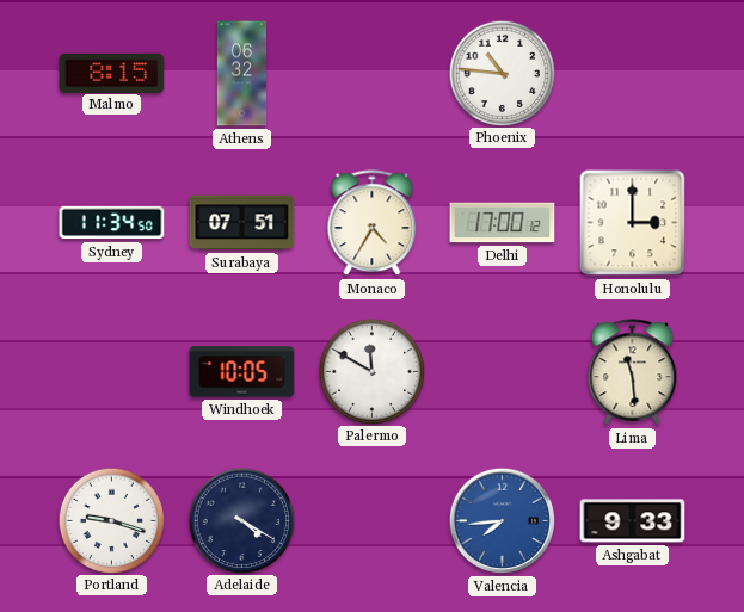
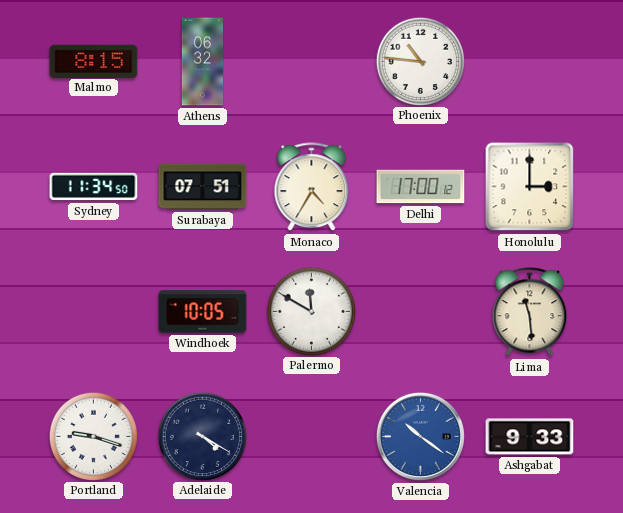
Valencia: 7:44 -> 10:21
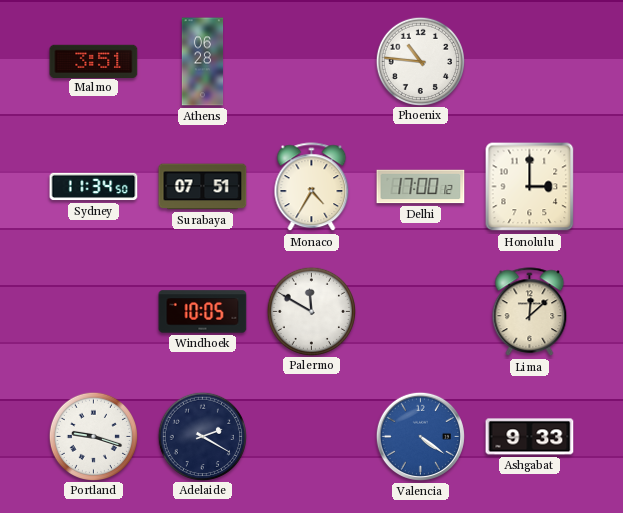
Malmo: 8:15 -> 3:51
Athens: 06:32 -> 06:28
Lima: 11:29 -> 12:08
Adelaide: 4:20 -> 2:20
Valencia: 10:21 -> 4:21
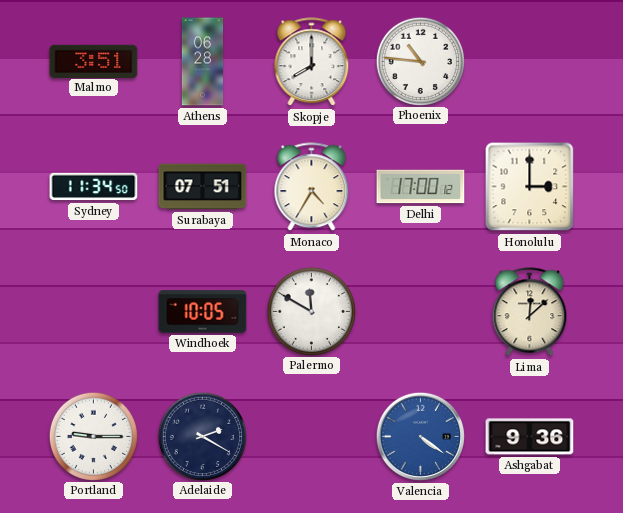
Skopje: none -> 8:00
Portland: 9:18 -> 9:15
Ashgabat: 9:33 -> 9:36
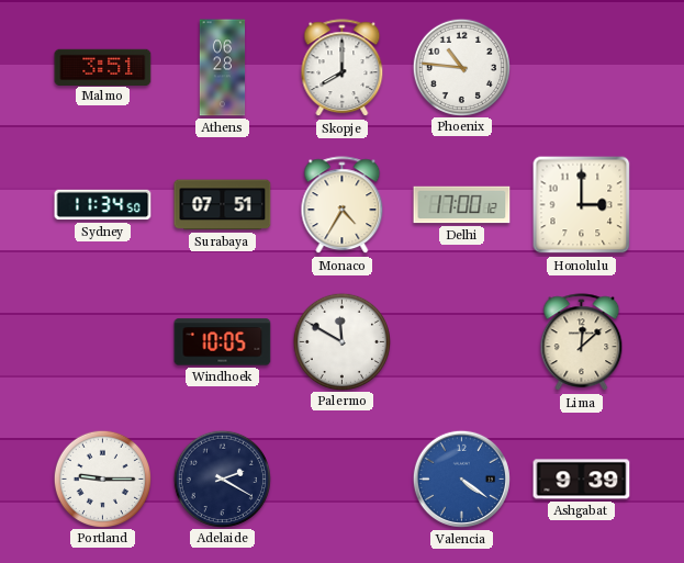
Ashgabat: 9:36 -> 9:39
